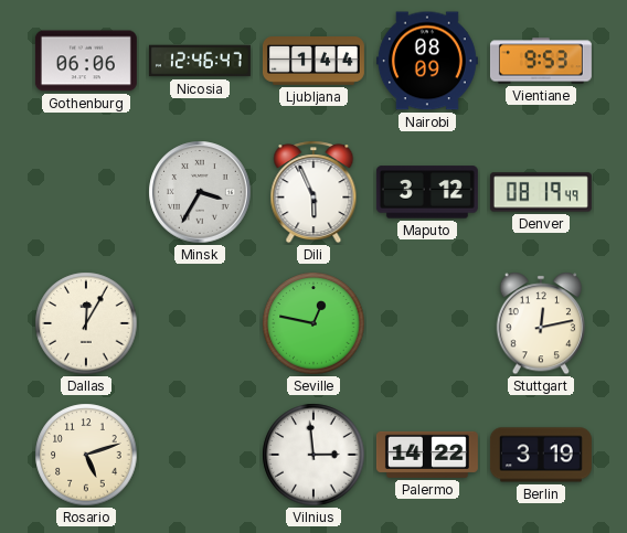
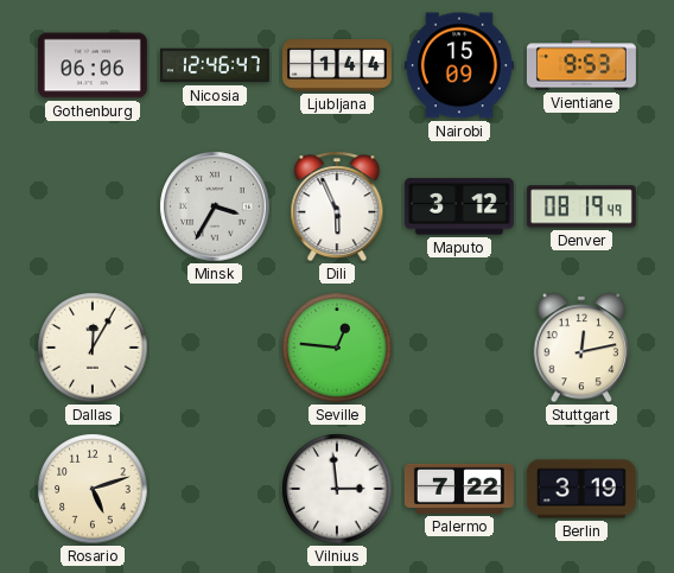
Nairobi: 08:09 -> 15:09
Seville: 12:47 -> 12:46
Palermo: 14:22 -> 7:22
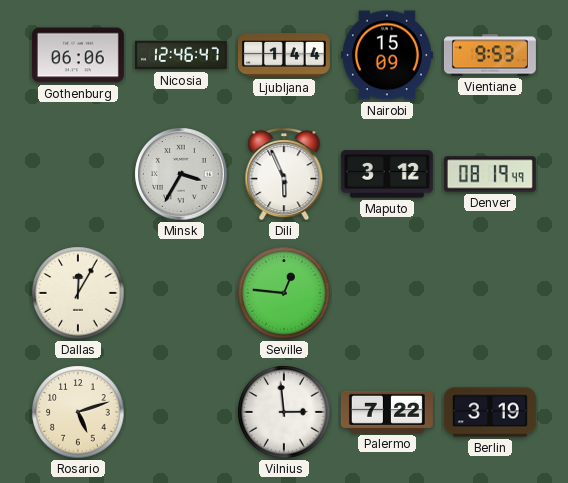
Stuttgart: 12:13 -> none
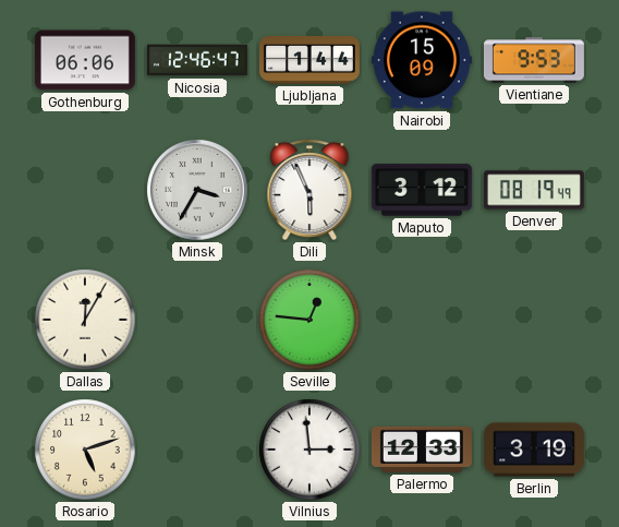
Palermo: 7:22 -> 12:33
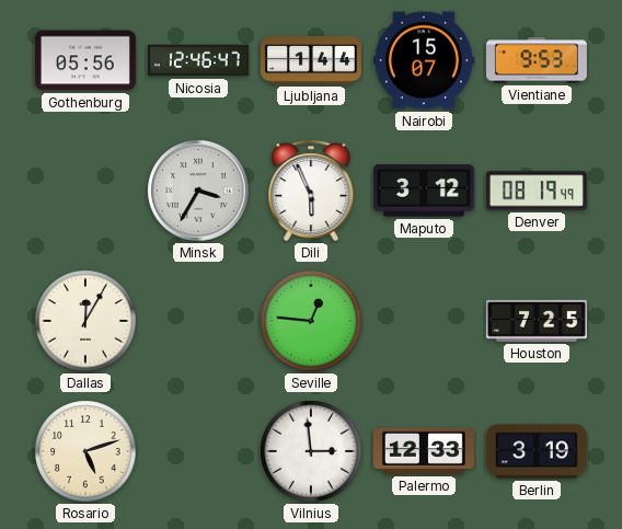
Gothenburg: 06:06 -> 05:56
Nairobi: 15:09 -> 15:07
Houston: none -> 7:25
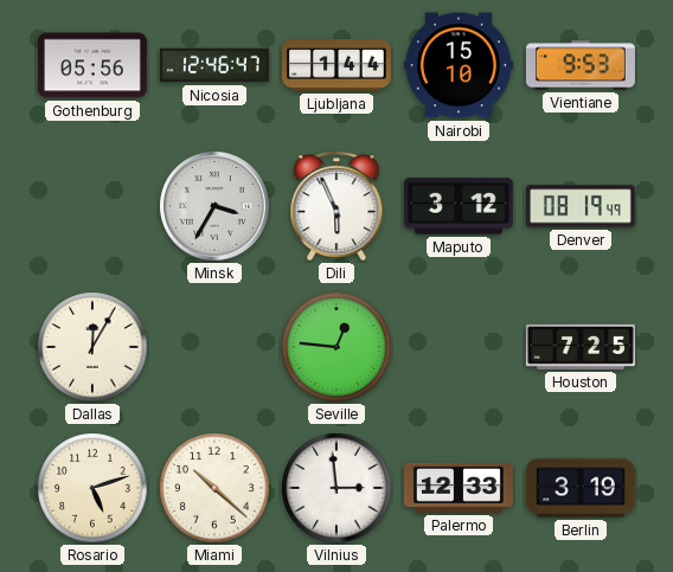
Nairobi: 15:07 -> 15:10
Miami: none -> 10:22
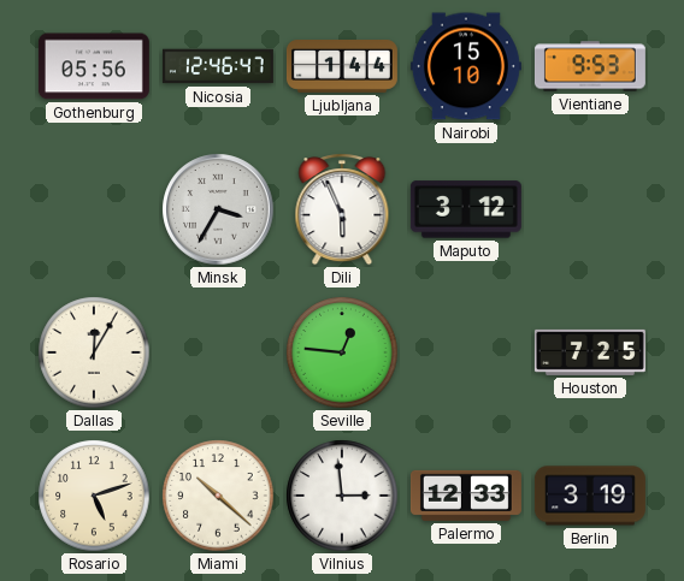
Denver: 08:19 -> none
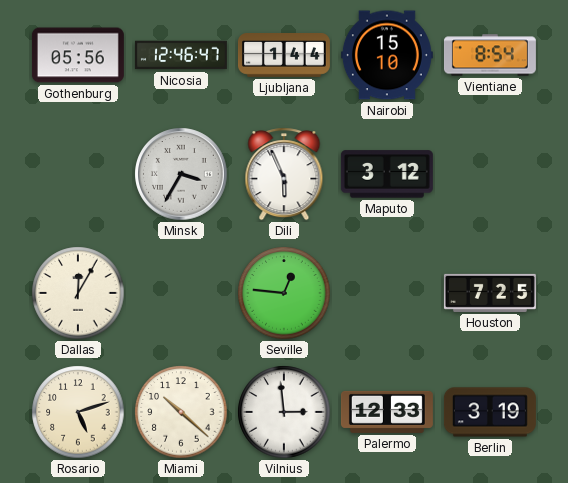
Vientiane: 9:53 -> 8:54
